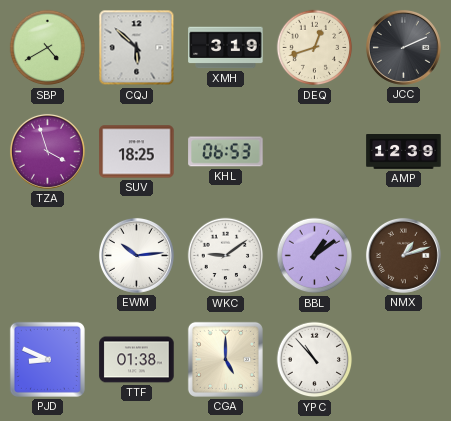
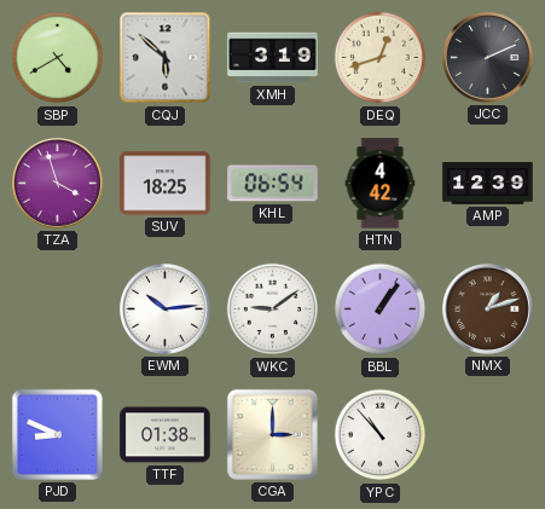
KHL: 06:53 -> 06:54
HTN: none -> 4:42
BBL: 1:09 -> 1:06
CGA: 5:00 -> 3:00
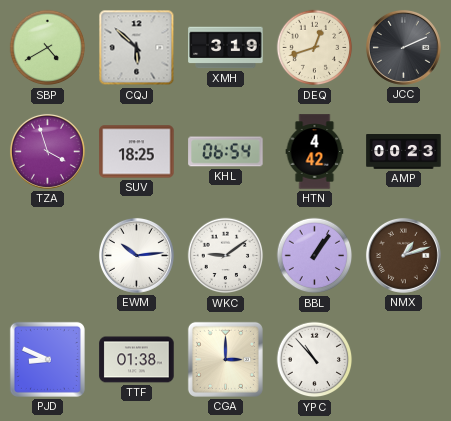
AMP: 12:39 -> 00:23
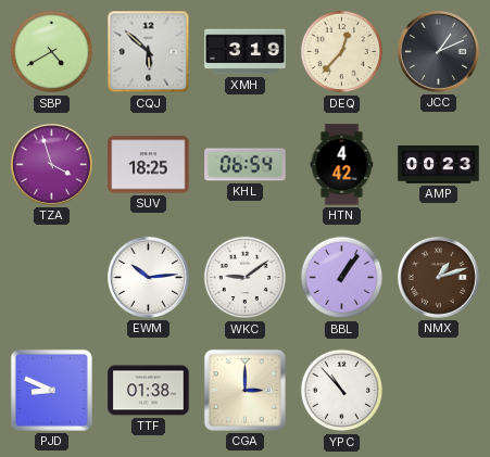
DEQ: 12:42 -> 12:37
JCC: 2:11 -> 1:11
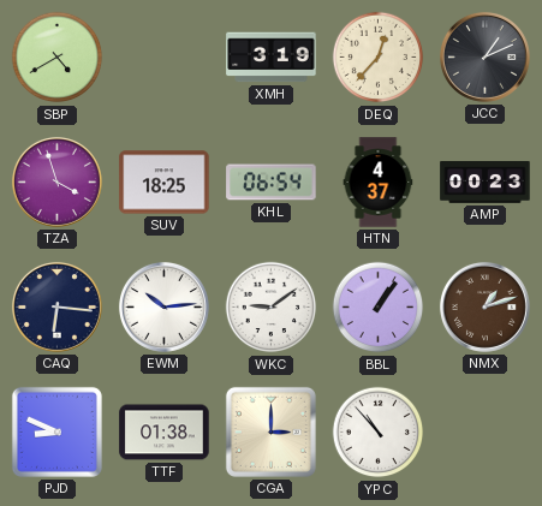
CQJ: 5:52 -> none
HTN: 4:42 -> 4:37
CAQ: none -> 6:16
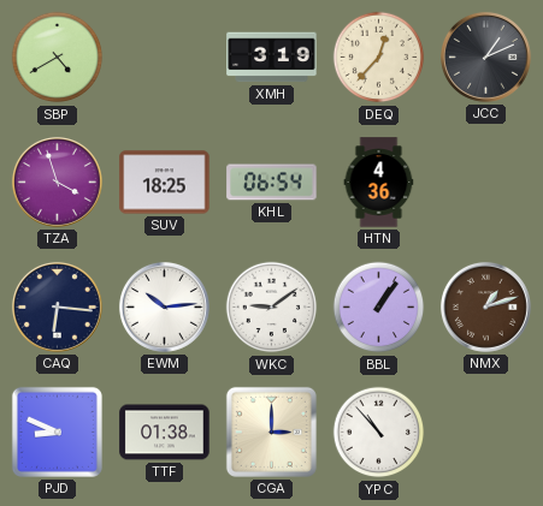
HTN: 4:37 -> 4:36
AMP: 00:23 -> none
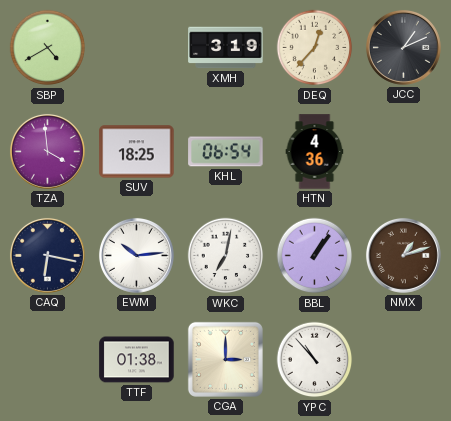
TZA: 3:57 -> 3:59
CAQ: 6:16 -> 6:17
WKC: 9:09 -> 7:02
PJD: 8:49 -> none
